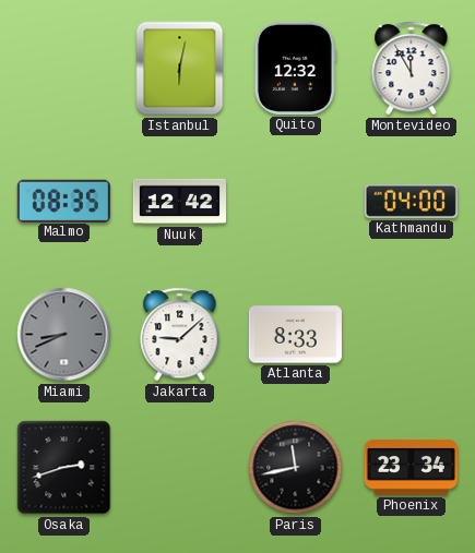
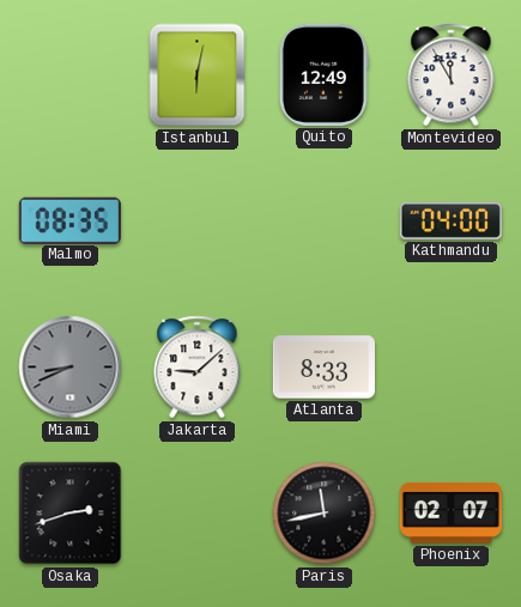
Quito: 12:32 -> 12:49
Nuuk: 12:42 -> none
Phoenix: 23:34 -> 02:07
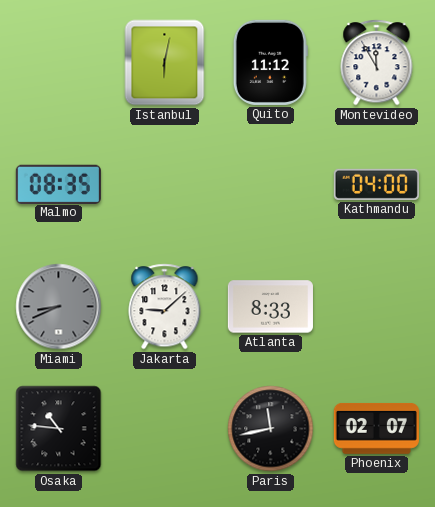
Quito: 12:49 -> 11:12
Osaka: 2:42 -> 10:46
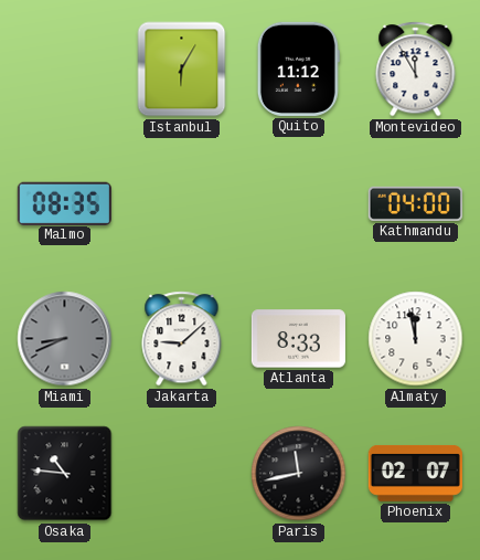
Istanbul: 6:02 -> 6:05
Almaty: none -> 11:58
